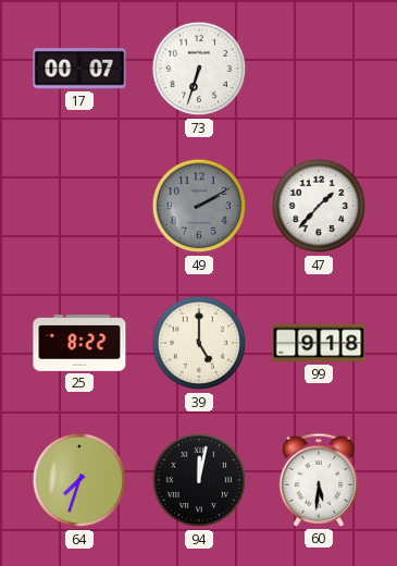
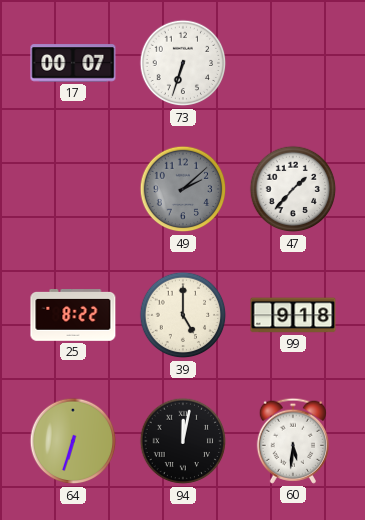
49: 2:10 -> 2:08
64: 7:33 -> 6:33
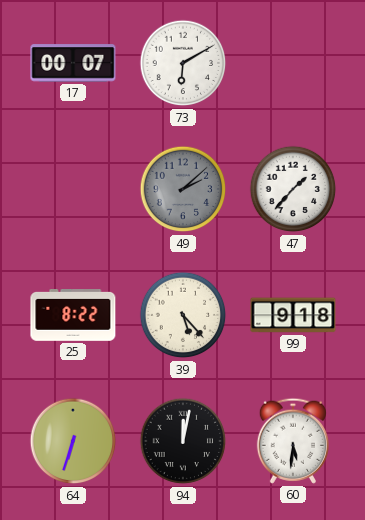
73: 6:33 -> 6:10
39: 5:00 -> 5:23
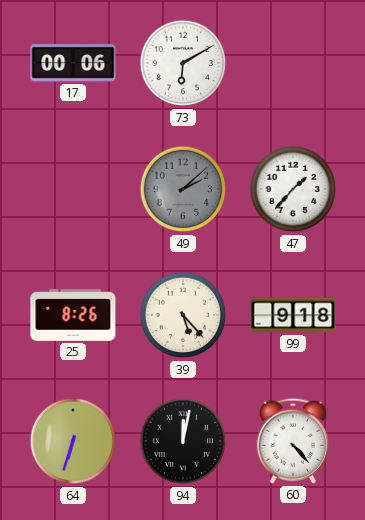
17: 00:07 -> 00:06
25: 8:22 -> 8:26
60: 5:31 -> 4:23
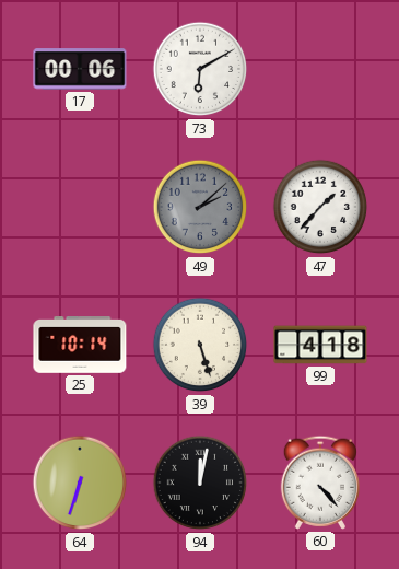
25: 8:26 -> 10:14
39: 5:23 -> 5:27
99: 9:18 -> 4:18
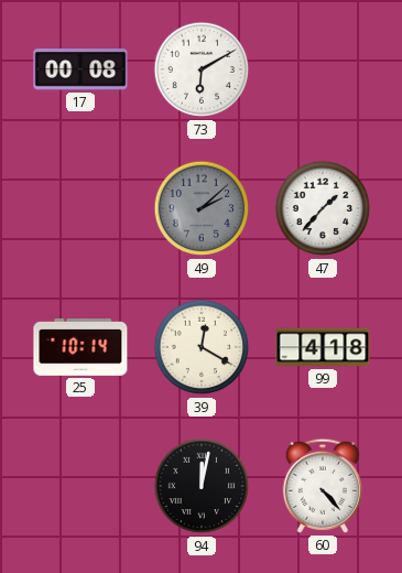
17: 00:06 -> 00:08
39: 5:27 -> 12:20
64: 6:33 -> none
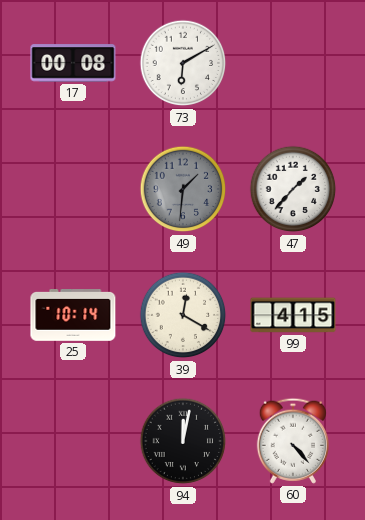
49: 2:08 -> 1:31
99: 4:18 -> 4:15
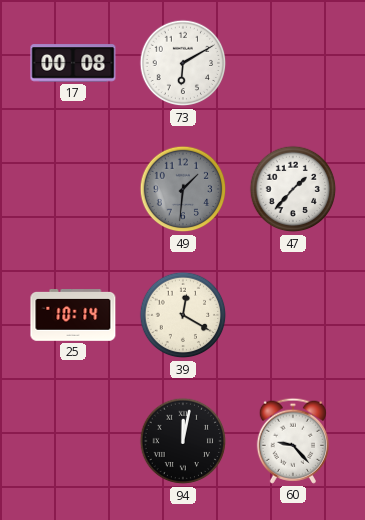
99: 4:15 -> none
60: 4:23 -> 9:23
